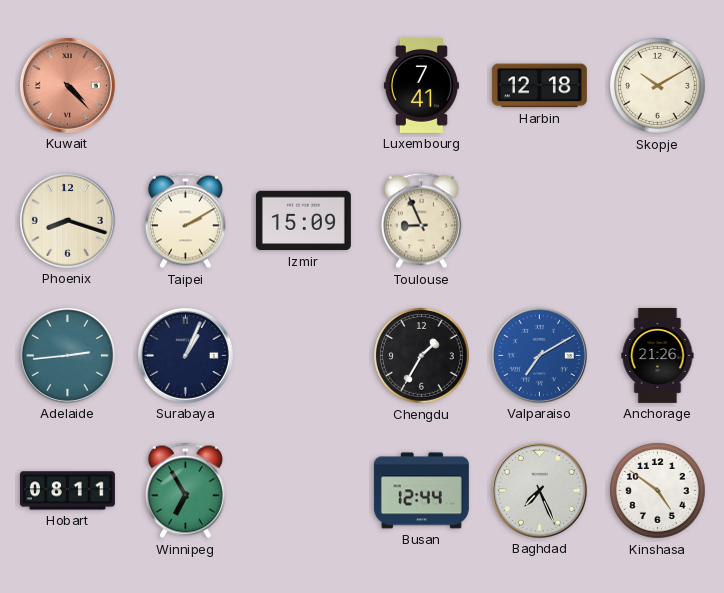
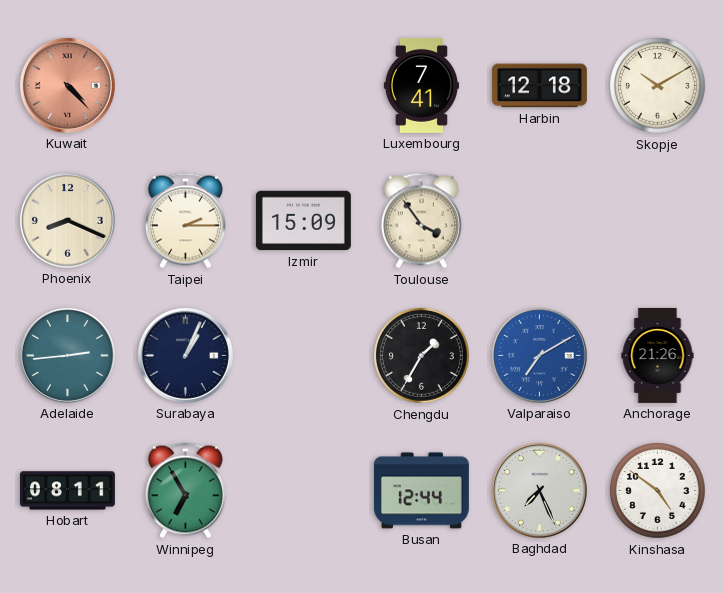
Phoenix: 8:18 -> 8:19
Taipei: 2:10 -> 2:15
Toulouse: 8:56 -> 3:54
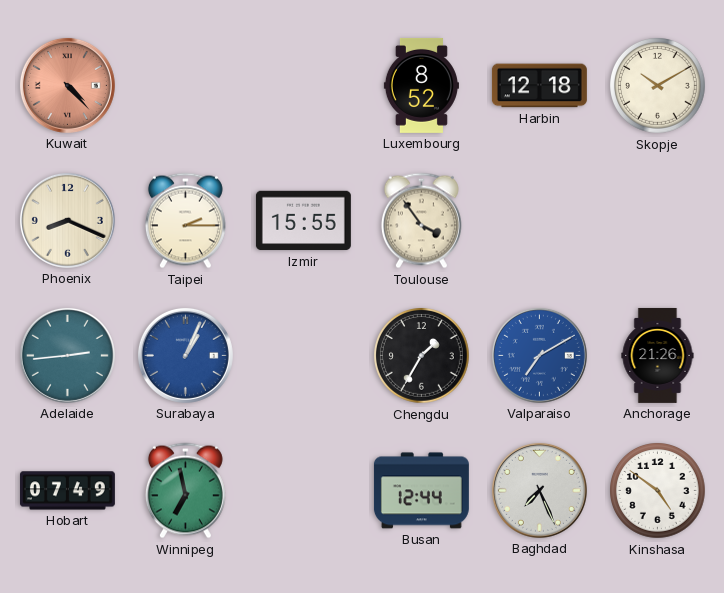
Luxembourg: 7:41 -> 8:52
Izmir: 15:09 -> 15:55
Surabaya dial: navy -> blue
Hobart: 08:11 -> 07:49
Winnipeg: 6:55 -> 6:58
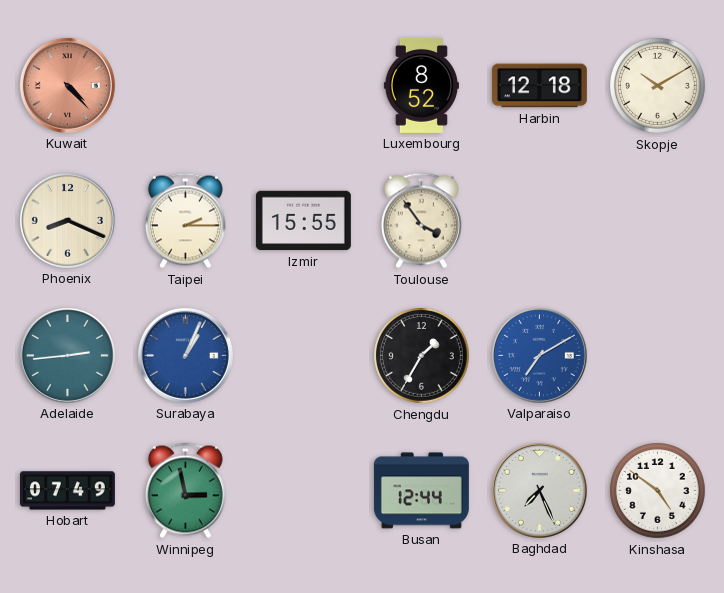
Anchorage: 21:26 -> none
Winnipeg: 6:58 -> 2:58
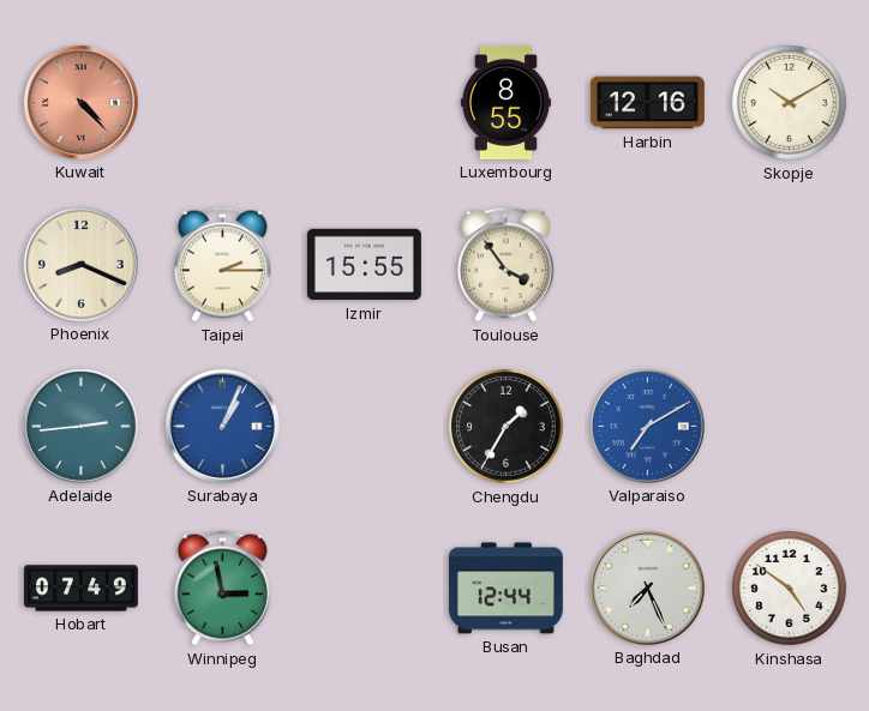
Luxembourg: 8:52 -> 8:55
Harbin: 12:18 -> 12:16
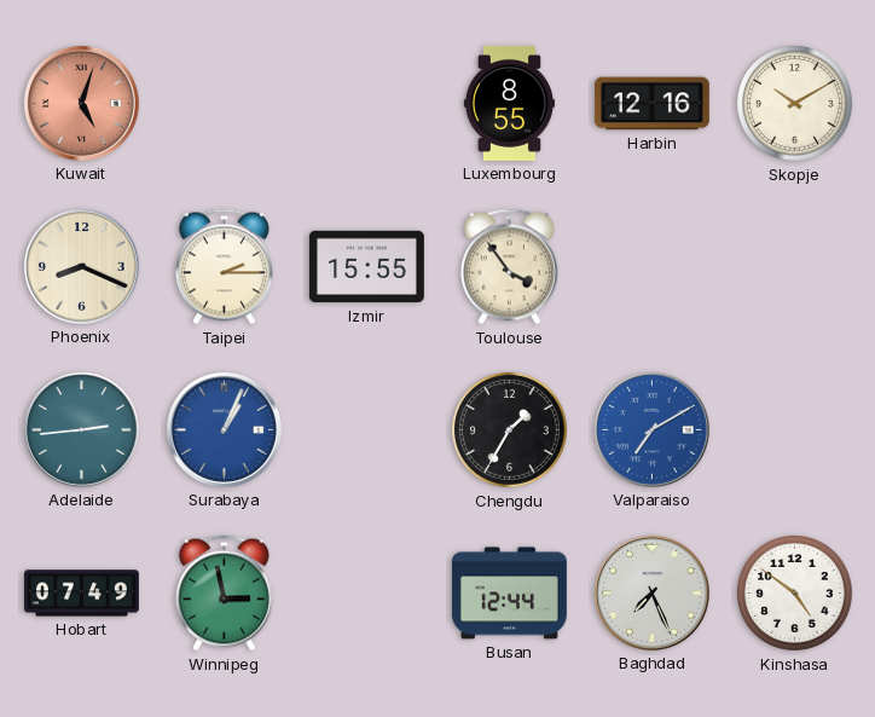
Kuwait: 4:23 -> 5:03
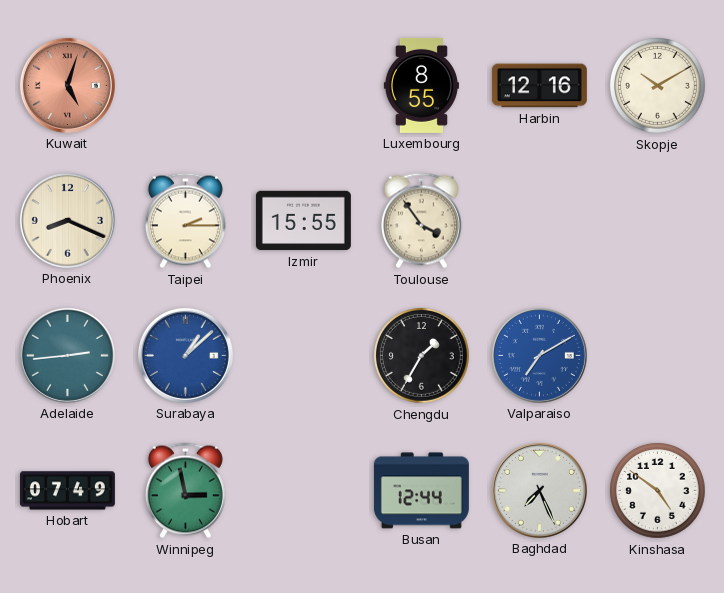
Surabaya: 1:04 -> 1:08
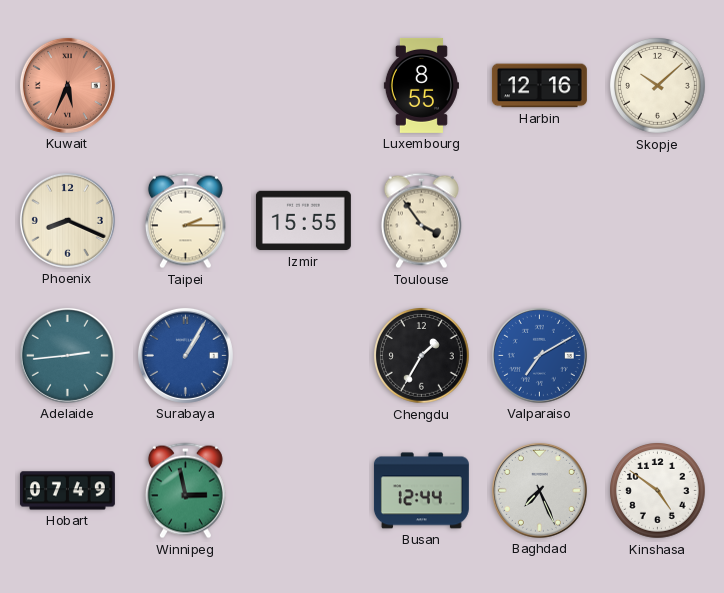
Kuwait: 5:03 -> 5:34
Skopje: 10:10 -> 10:08
Surabaya: 1:08 -> 1:05
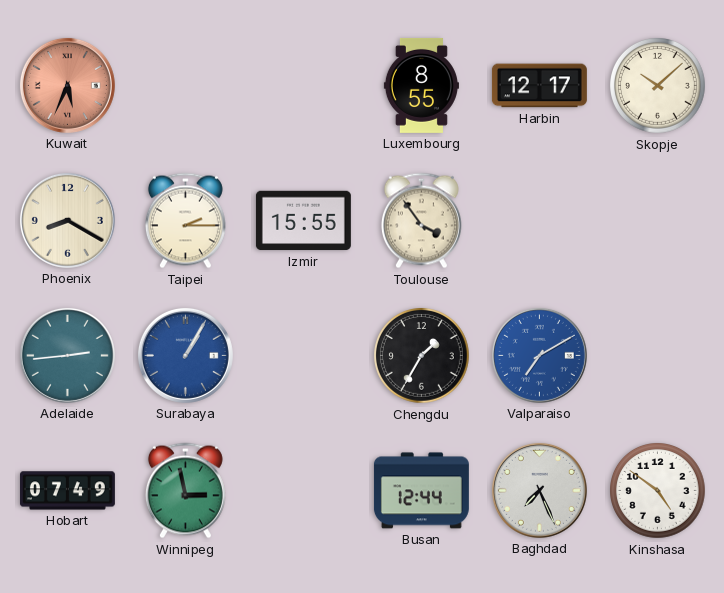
Harbin: 12:16 -> 12:17
Phoenix: 8:19 -> 8:20
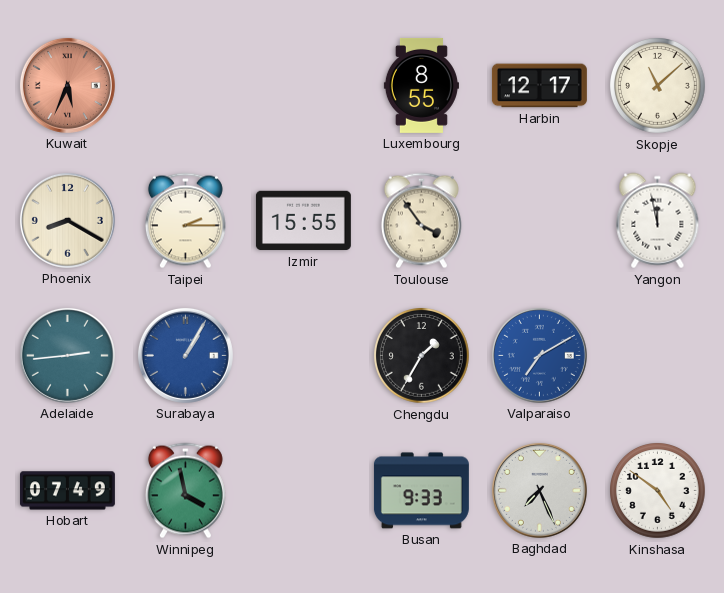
Skopje: 10:08 -> 11:08
Yangon: none -> 11:58
Winnipeg: 2:58 -> 3:58
Busan: 12:44 -> 9:33
